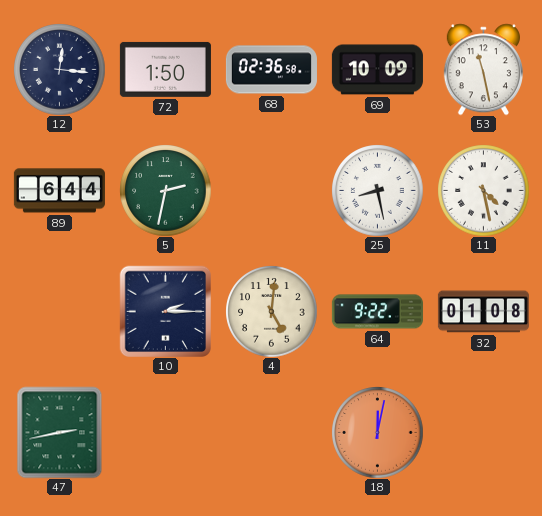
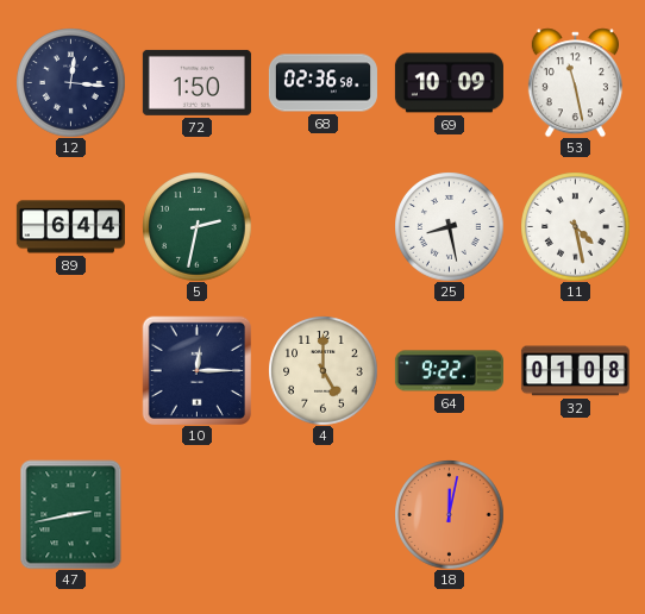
10: 2:15 -> 12:15
4: 5:01 -> 5:00
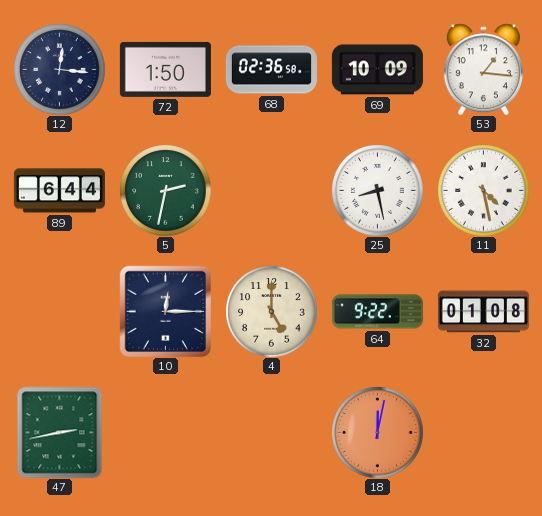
53: 11:28 -> 1:16
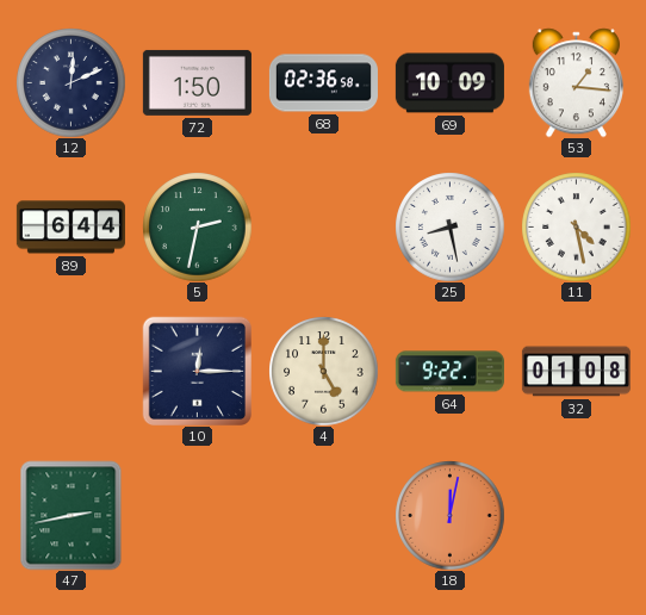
12: 12:16 -> 12:11
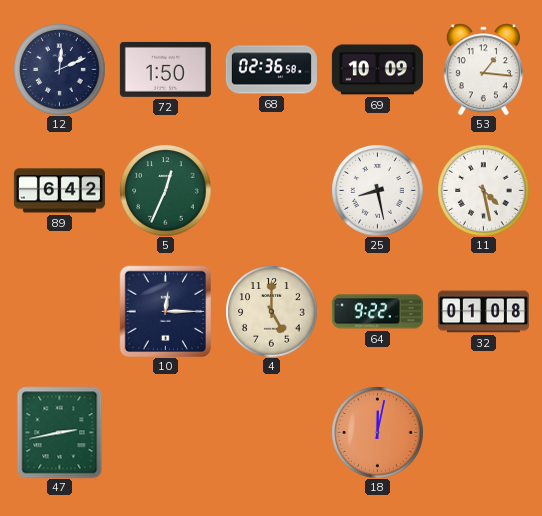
89: 6:44 -> 6:42
5: 2:32 -> 12:34
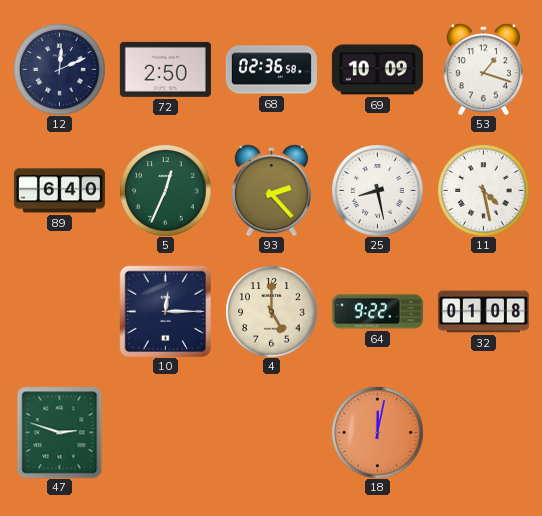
72: 1:50 -> 2:50
53: 1:16 -> 1:18
89: 6:42 -> 6:40
93: none -> 2:23
47: 2:43 -> 2:48
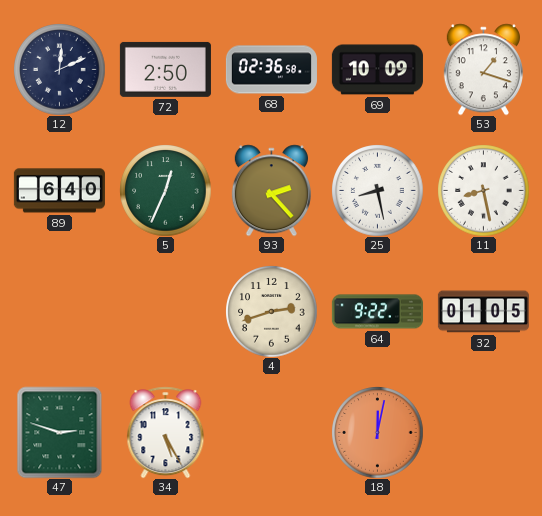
11: 4:28 -> 8:28
10: 12:15 -> none
4: 5:00 -> 2:42
32: 01:08 -> 01:05
34: none -> 5:25
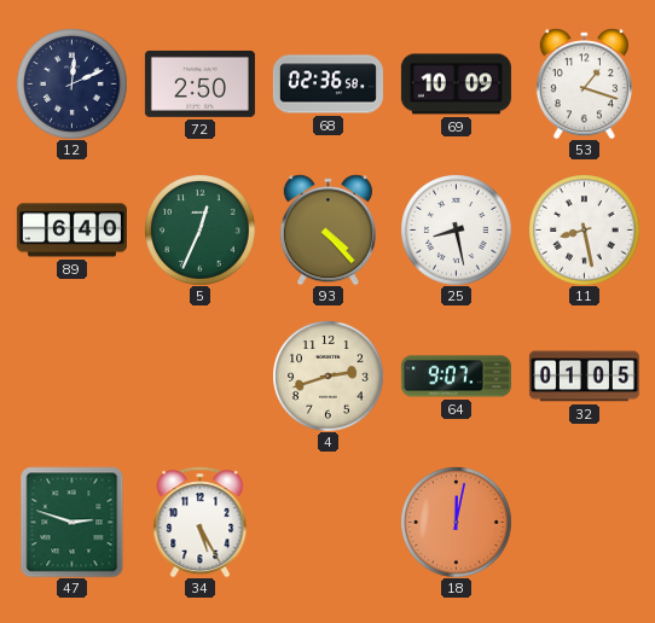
93: 2:23 -> 4:23
64: 9:22 -> 9:07
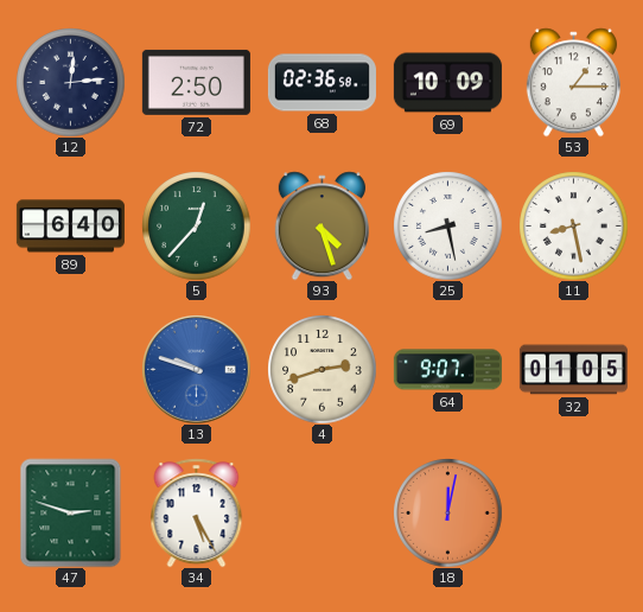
12: 12:11 -> 12:14
53: 1:18 -> 1:15
5: 12:34 -> 12:37
93: 4:23 -> 4:27
13: none -> 9:48
